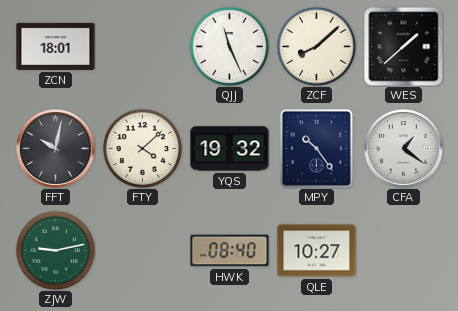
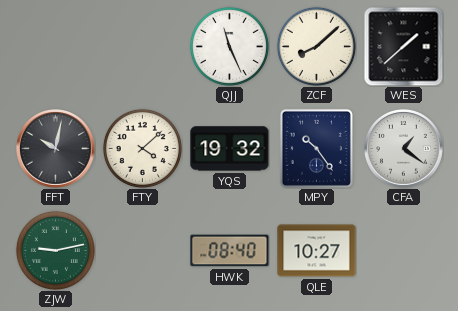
ZCN: 18:01 -> none
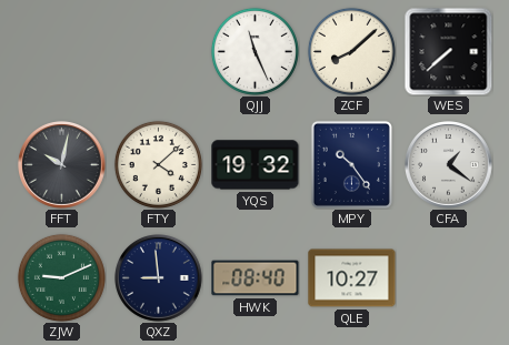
WES: 1:38 -> 7:38
ZJW: 9:13 -> 9:11
QXZ: none -> 8:59
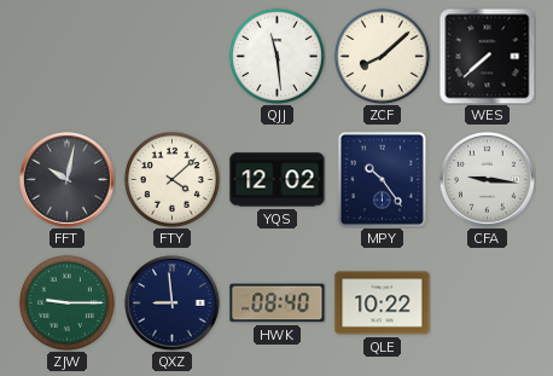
QJJ: 11:26 -> 11:29
YQS: 19:32 -> 12:02
CFA: 1:21 -> 9:16
ZJW: 9:11 -> 9:15
QLE: 10:27 -> 10:22
